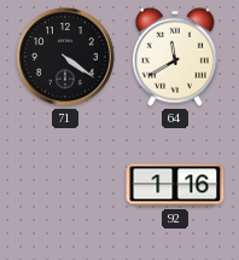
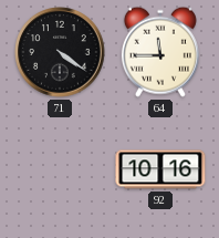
64: 11:40 -> 11:45
92: 1:16 -> 10:16
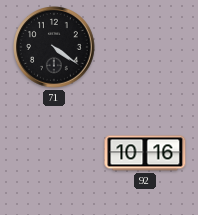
64: 11:45 -> none
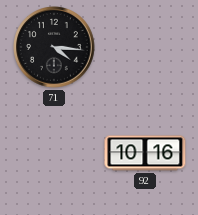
71: 4:21 -> 4:16
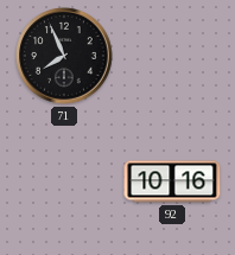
71: 4:16 -> 7:56
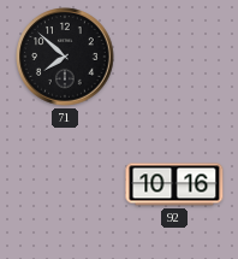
71: 7:56 -> 7:52
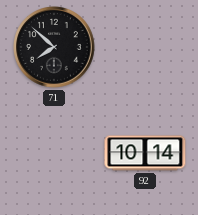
92: 10:16 -> 10:14
